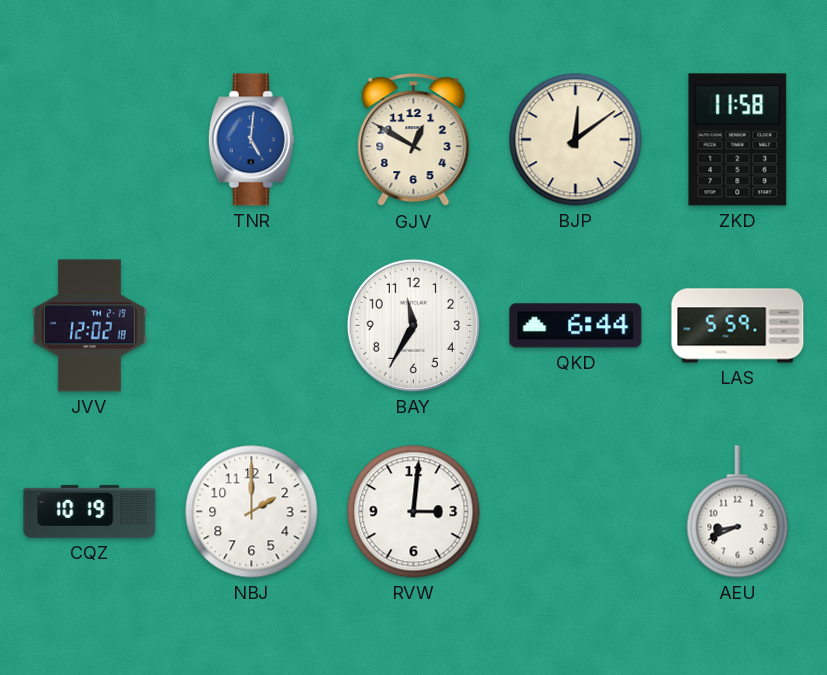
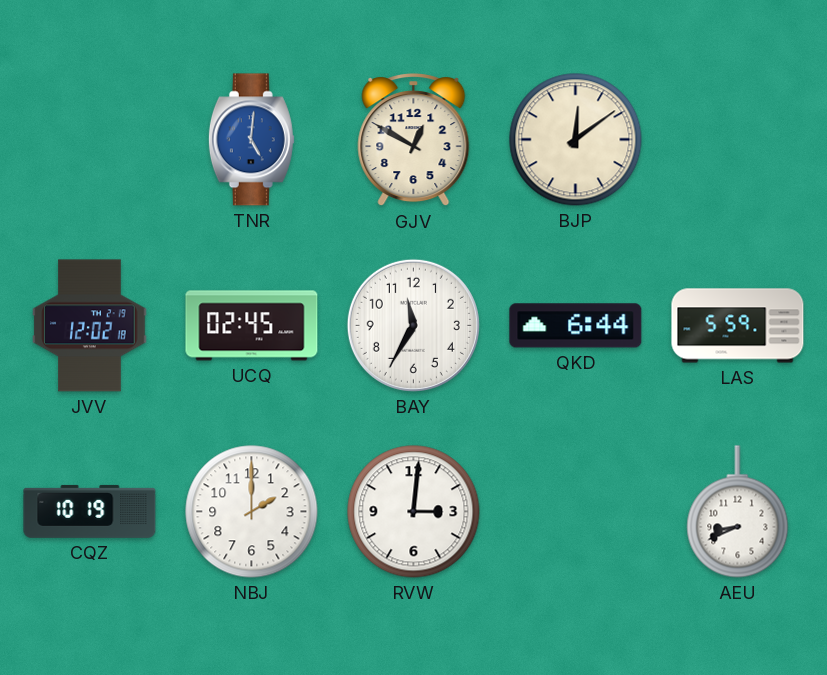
ZKD: 11:58 -> none
UCQ: none -> 02:45
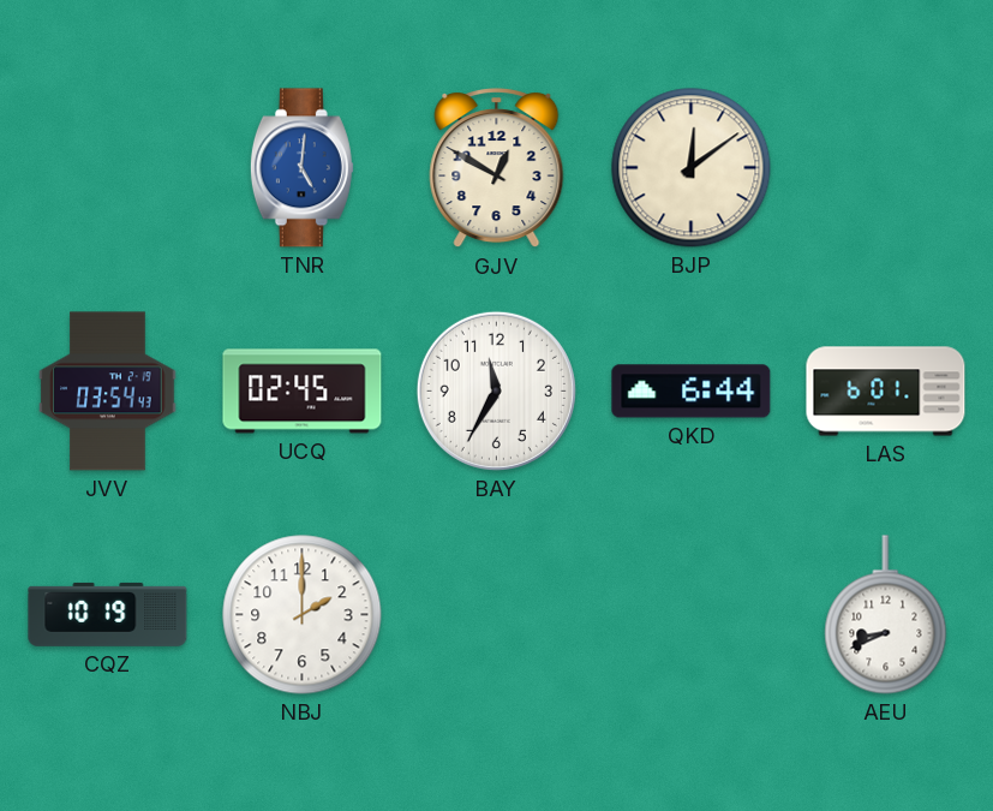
JVV: 12:02 -> 03:54
LAS: 5:59 -> 6:01
RVW: 3:01 -> none
